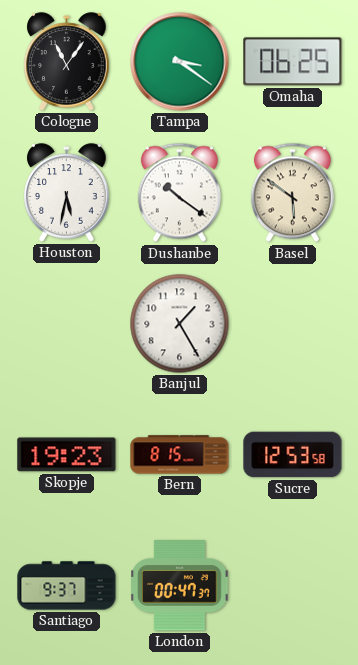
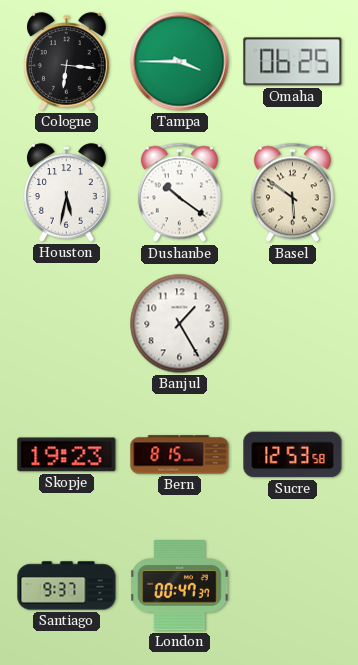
Cologne: 11:06 -> 6:16
Tampa: 3:21 -> 3:45
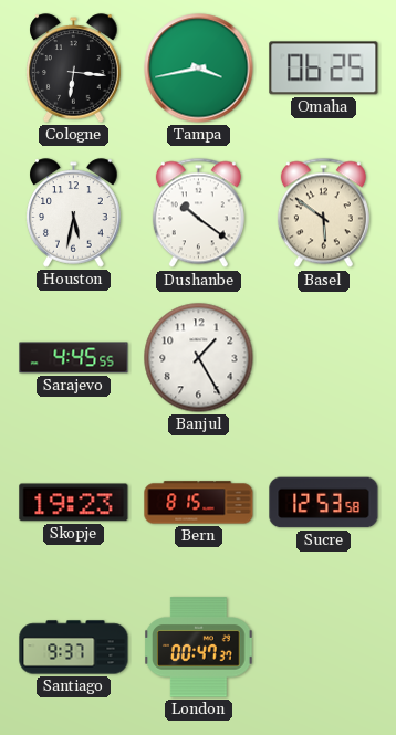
Tampa: 3:45 -> 3:43
Sarajevo: none -> 4:45
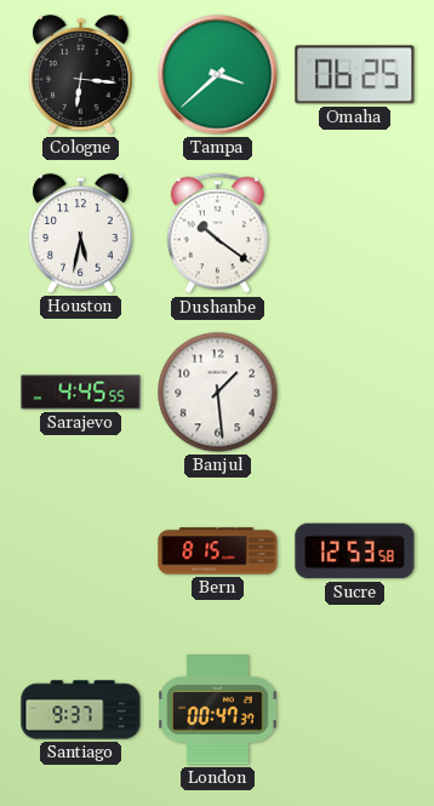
Tampa: 3:43 -> 3:38
Basel: 5:51 -> none
Banjul: 1:25 -> 1:29
Skopje: 19:23 -> none
